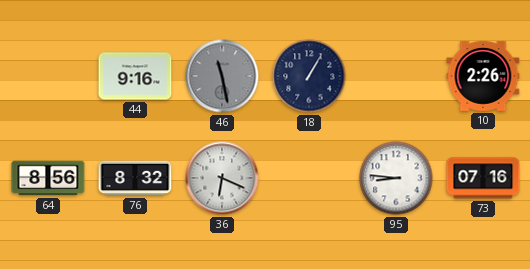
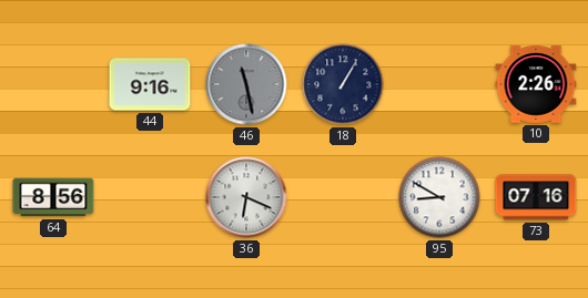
76: 8:32 -> none
95: 8:46 -> 8:50
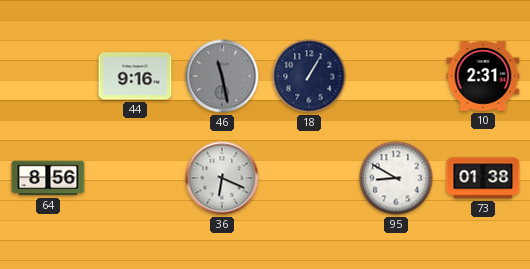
10: 2:26 -> 2:31
73: 07:16 -> 01:38
